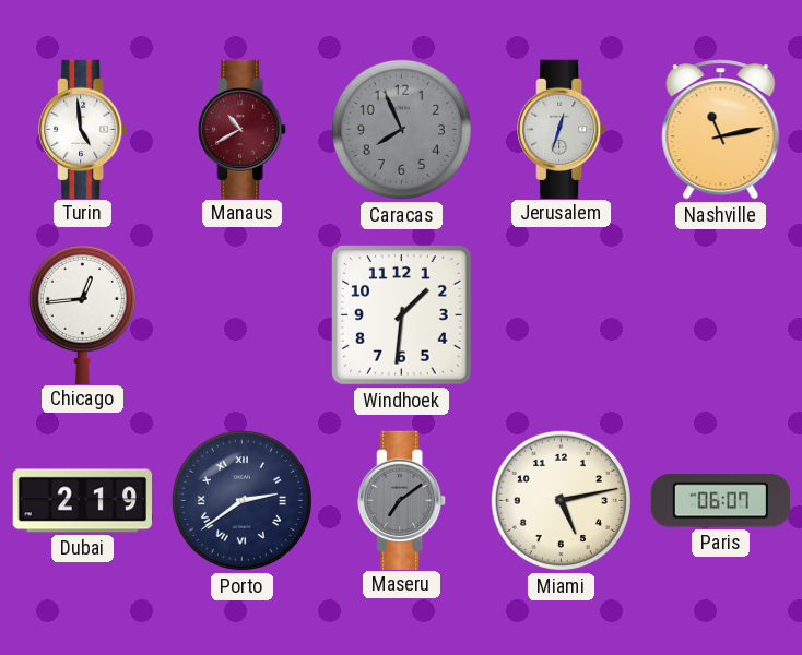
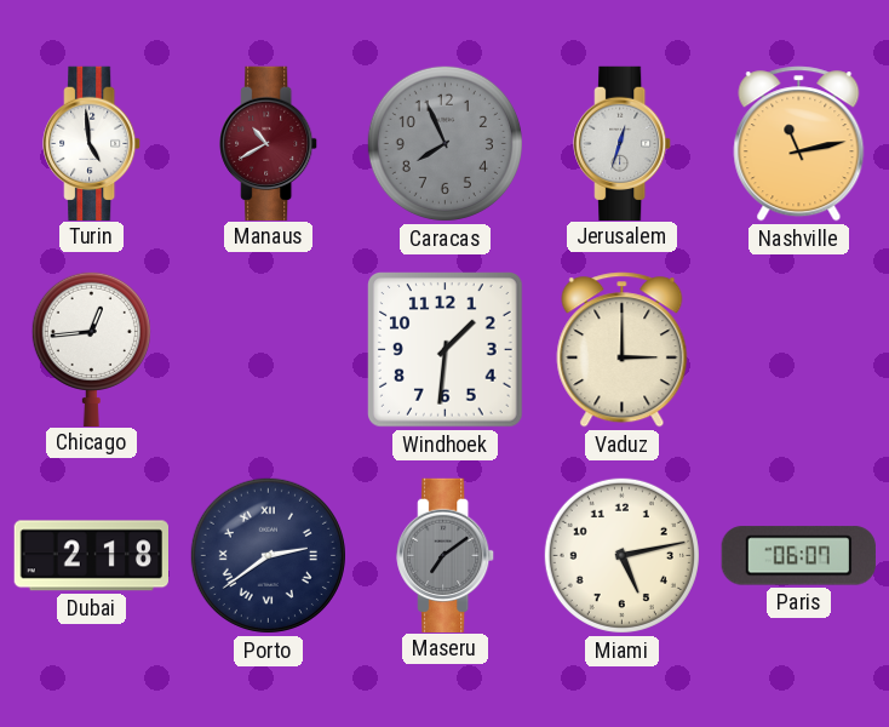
Vaduz: none -> 3:00
Dubai: 2:19 -> 2:18
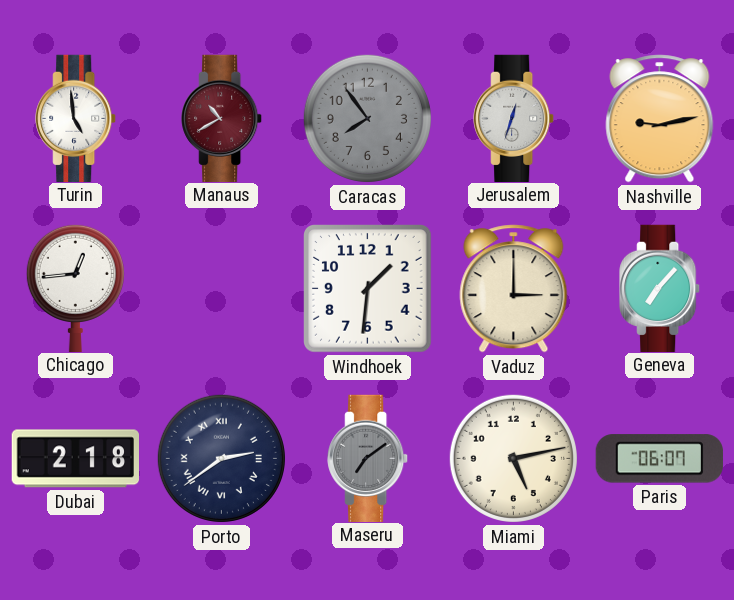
Caracas: 7:56 -> 7:54
Nashville: 11:13 -> 9:13
Geneva: none -> 7:07
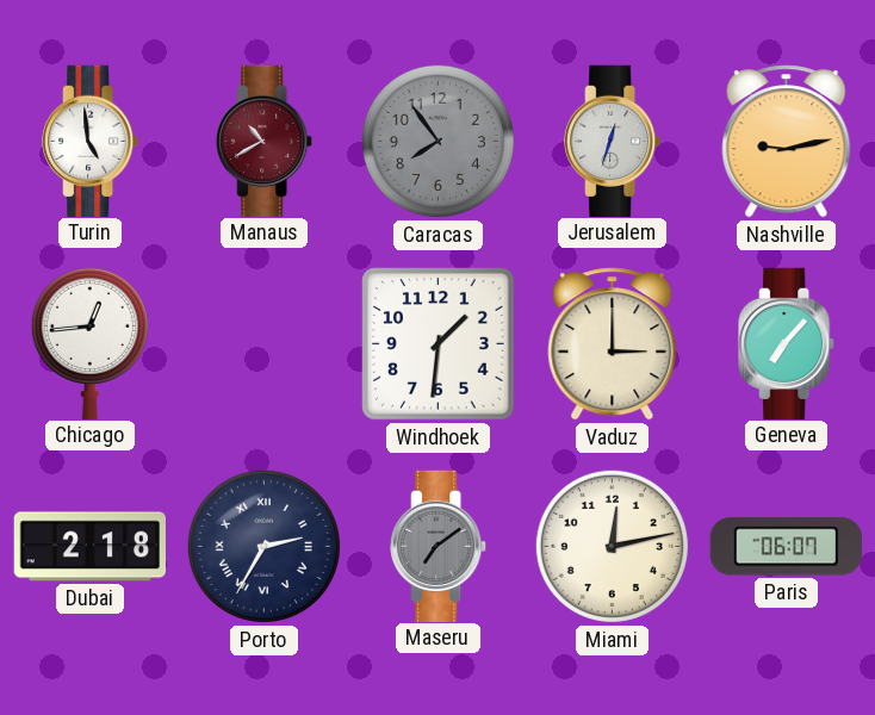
Porto: 2:39 -> 2:35
Miami: 5:13 -> 12:13
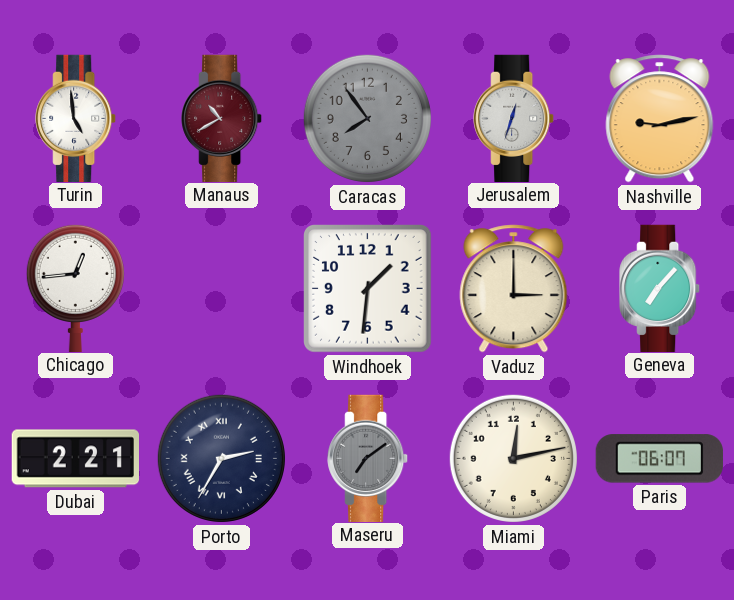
Dubai: 2:18 -> 2:21
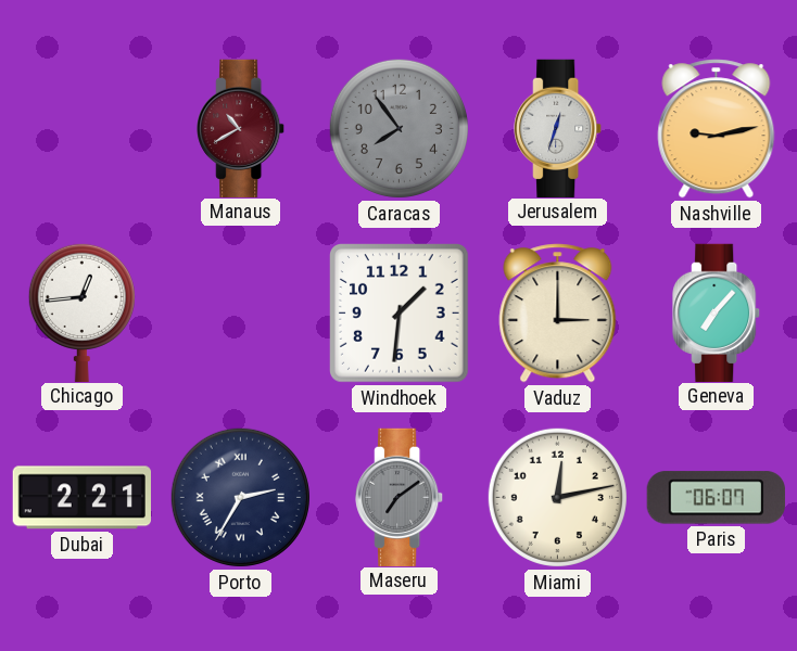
Turin: 4:59 -> none
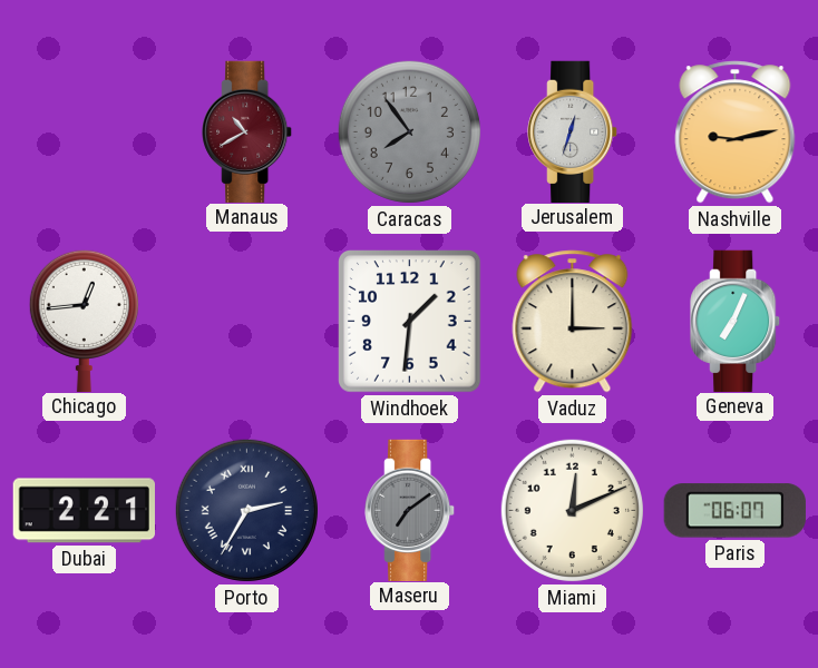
Geneva: 7:07 -> 7:04
Miami: 12:13 -> 12:11
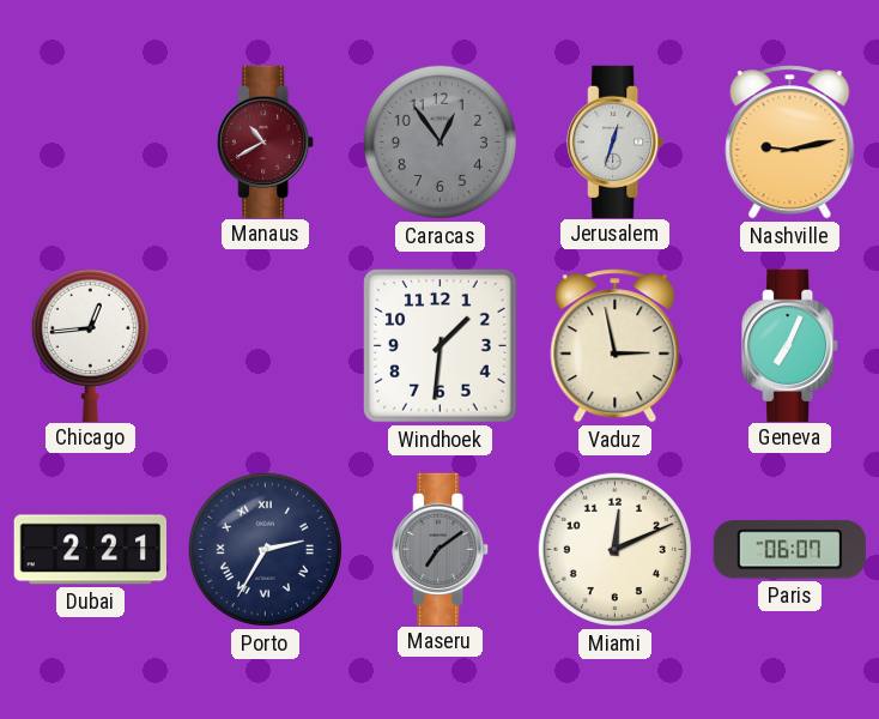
Caracas: 7:54 -> 12:54
Vaduz: 3:00 -> 2:58
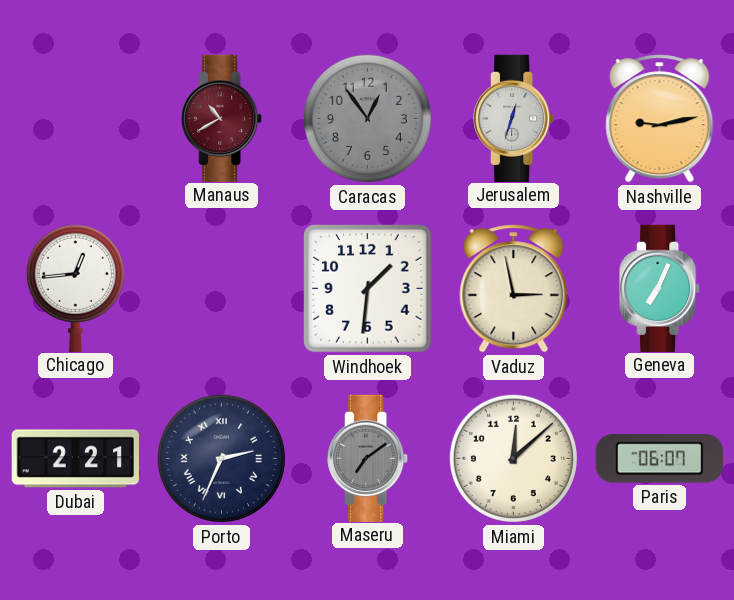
Porto: 2:35 -> 2:34
Miami: 12:11 -> 12:08
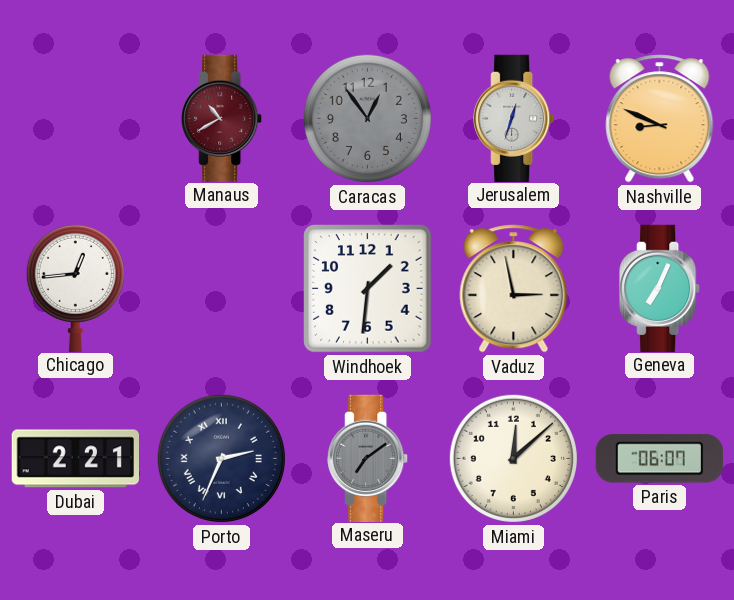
Nashville: 9:13 -> 8:49
